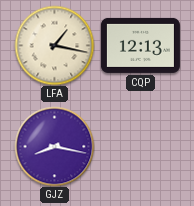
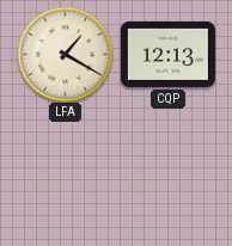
LFA: 1:17 -> 1:20
GJZ: 8:17 -> none
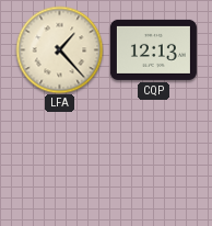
LFA: 1:20 -> 1:23
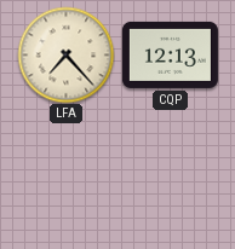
LFA: 1:23 -> 7:23
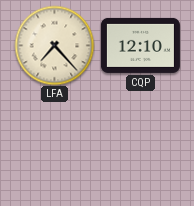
CQP: 12:13 -> 12:10
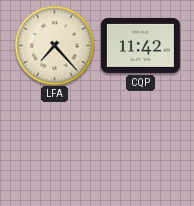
CQP: 12:10 -> 11:42
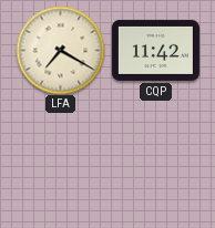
LFA: 7:23 -> 7:20
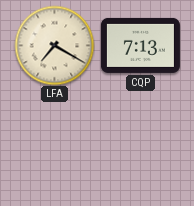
CQP: 11:42 -> 7:13
